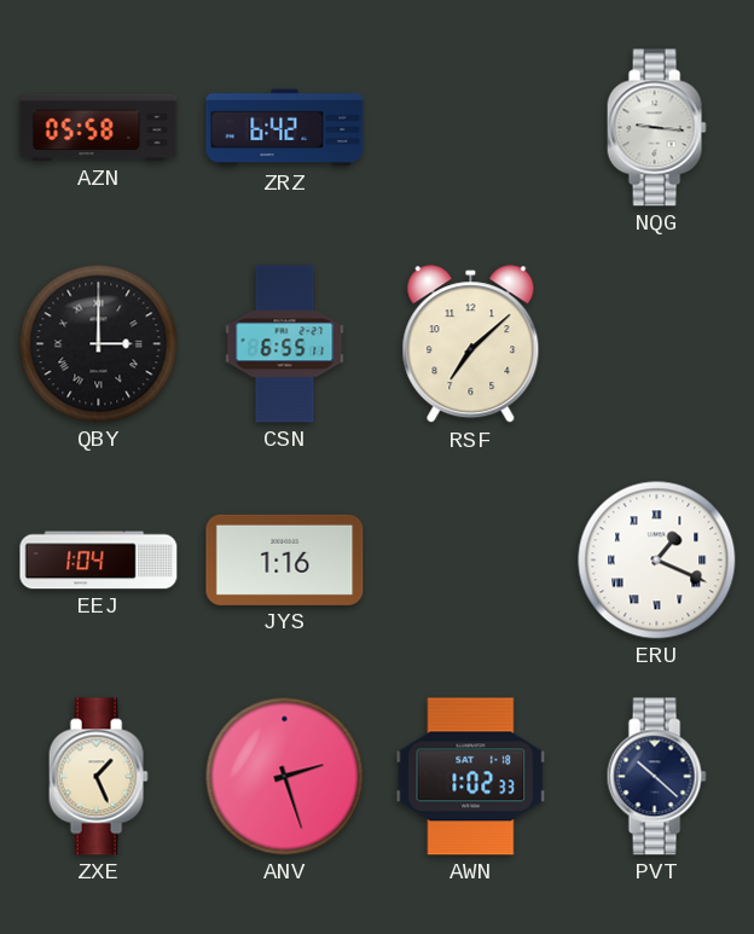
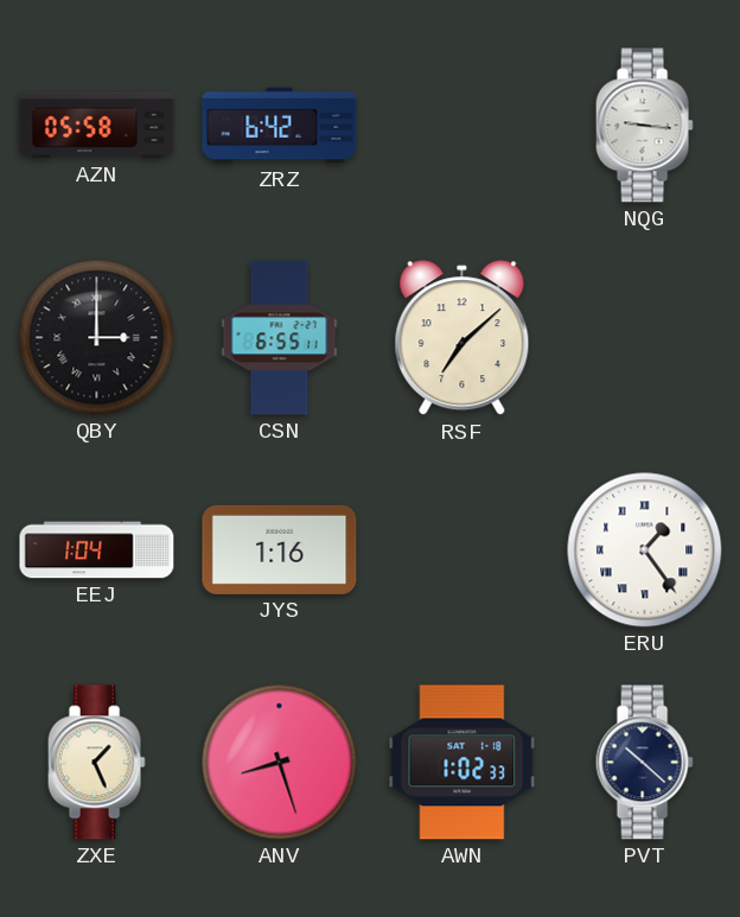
ERU: 1:19 -> 1:24
ANV: 2:27 -> 8:27
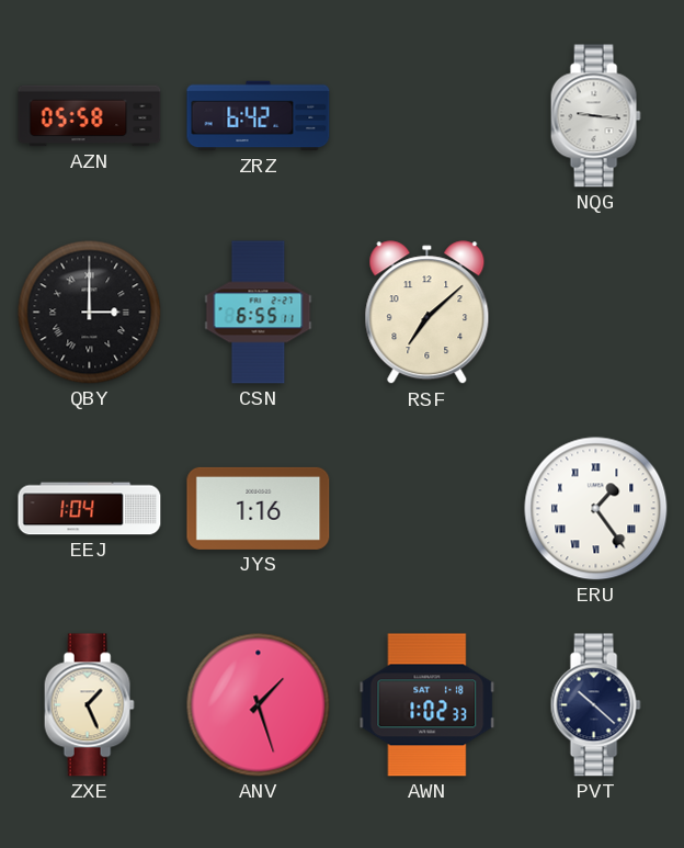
ANV: 8:27 -> 1:27
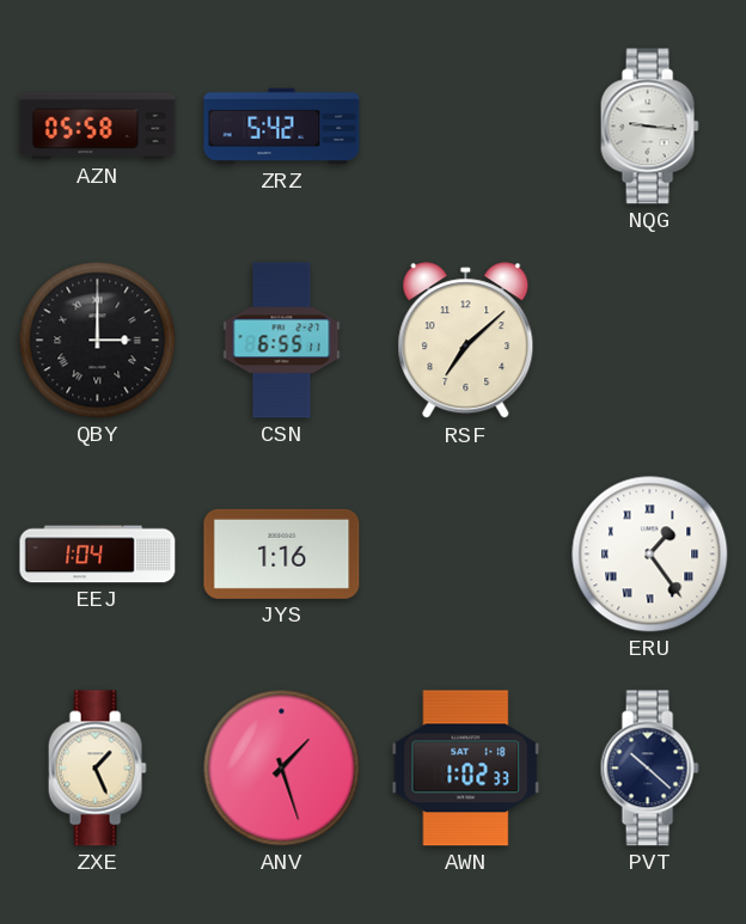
ZRZ: 6:42 -> 5:42
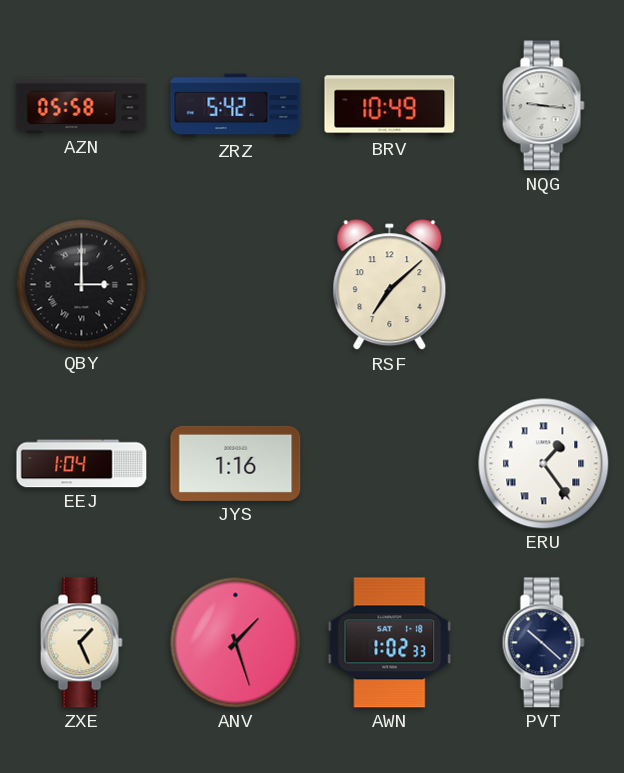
BRV: none -> 10:49
CSN: 6:55 -> none
